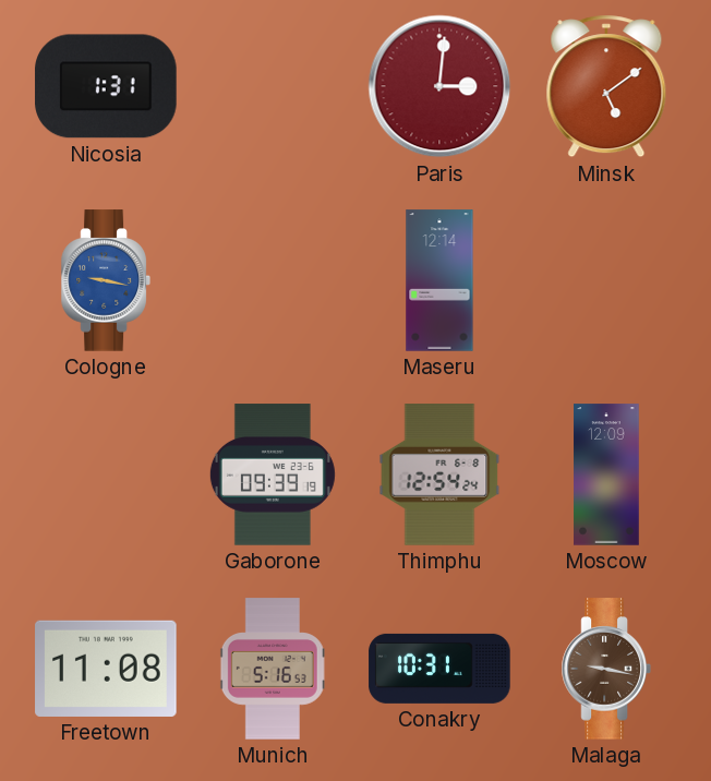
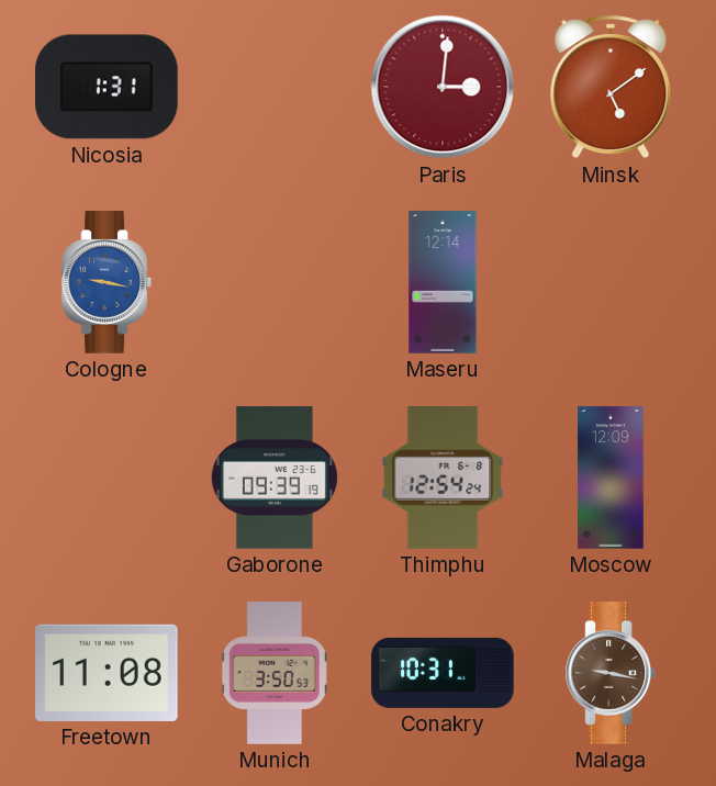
Munich: 5:16 -> 3:50
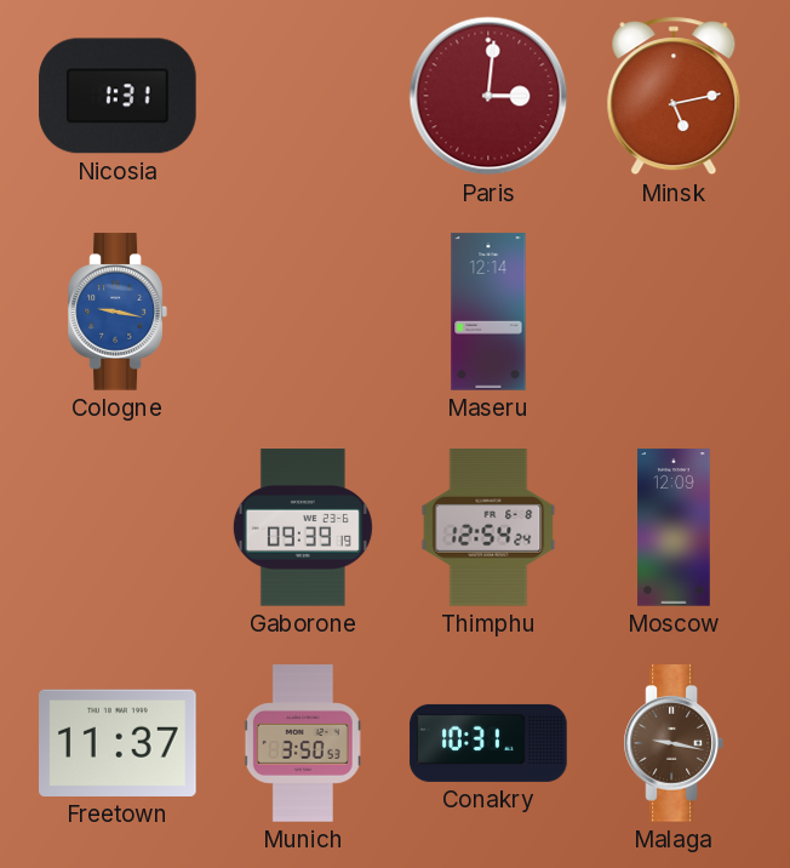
Minsk: 5:09 -> 5:13
Freetown: 11:08 -> 11:37
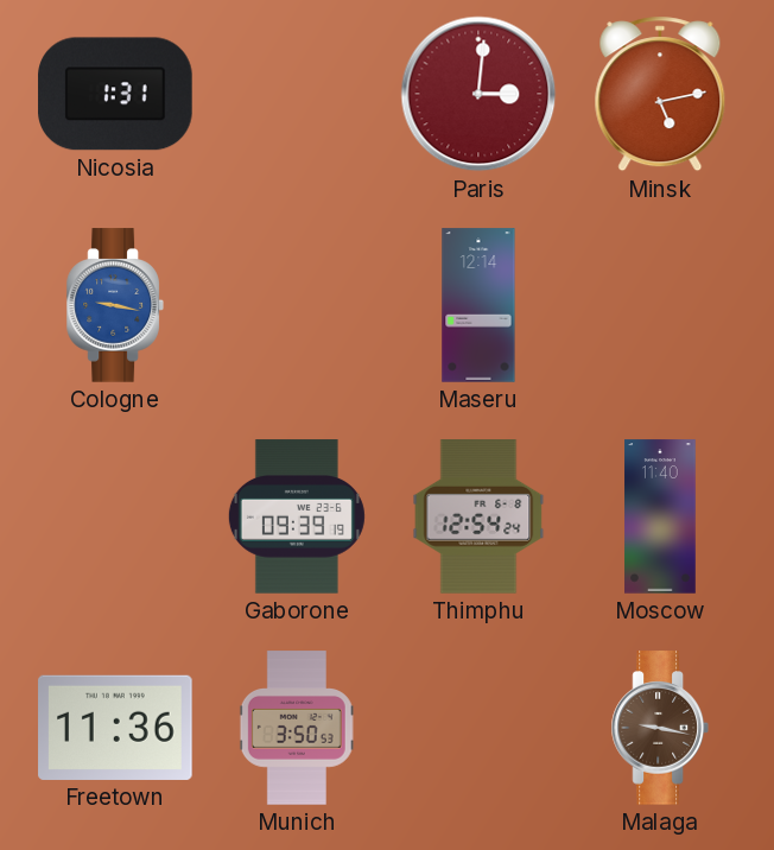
Moscow: 12:09 -> 11:40
Freetown: 11:37 -> 11:36
Conakry: 10:31 -> none
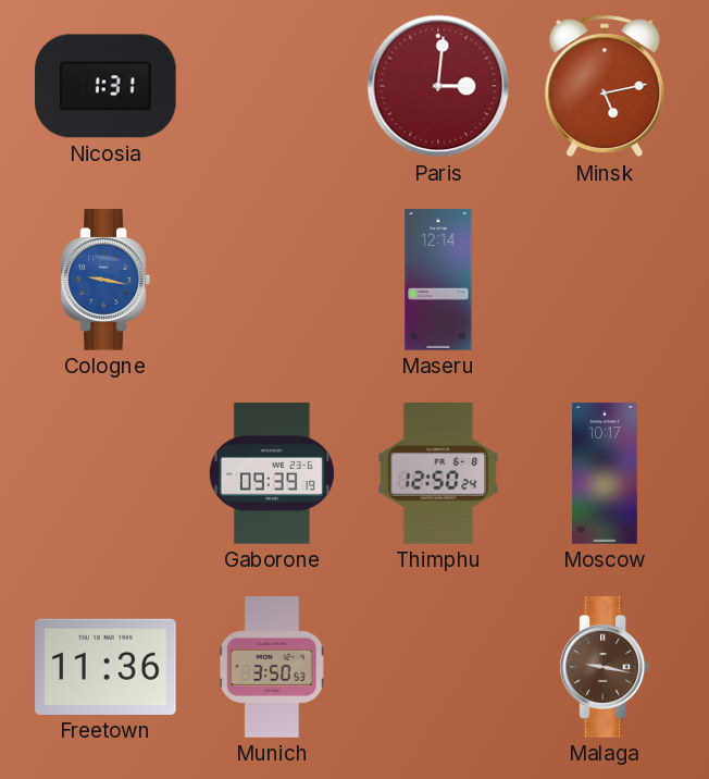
Thimphu: 12:54 -> 12:50
Moscow: 11:40 -> 10:17
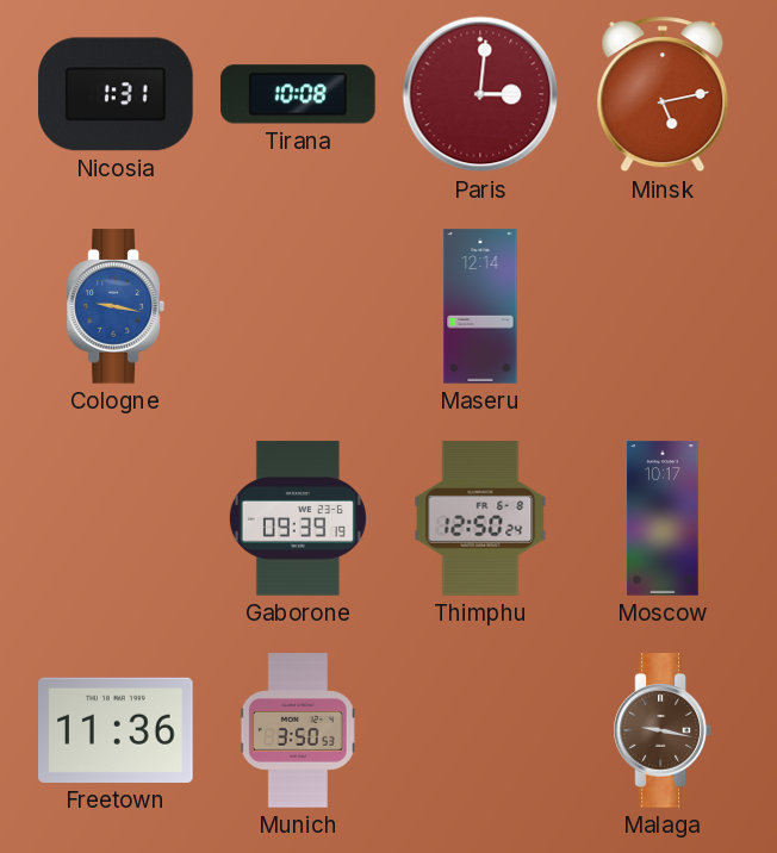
Tirana: none -> 10:08
